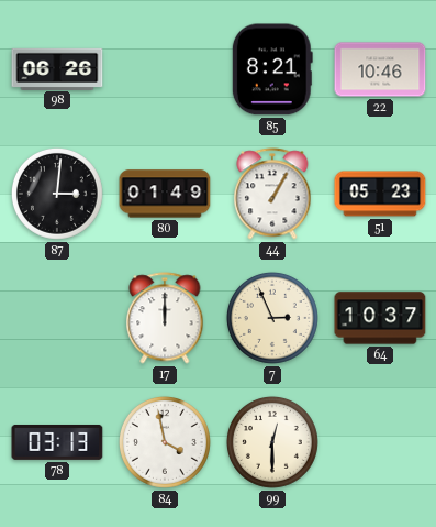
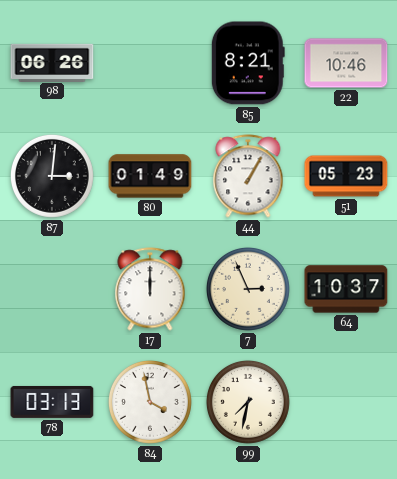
99: 12:30 -> 7:32
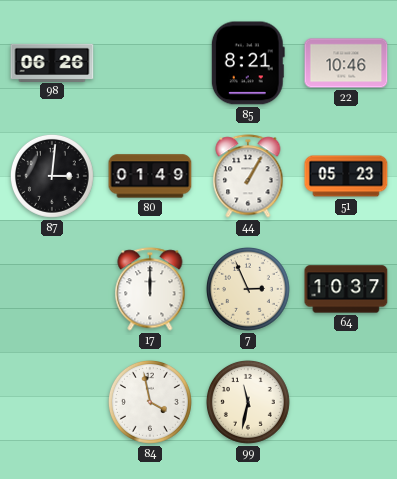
78: 03:13 -> none
99: 7:32 -> 11:32
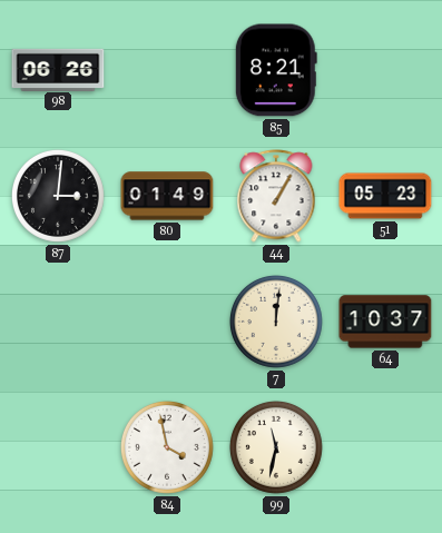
22: 10:46 -> none
17: 12:00 -> none
7: 2:56 -> 12:01
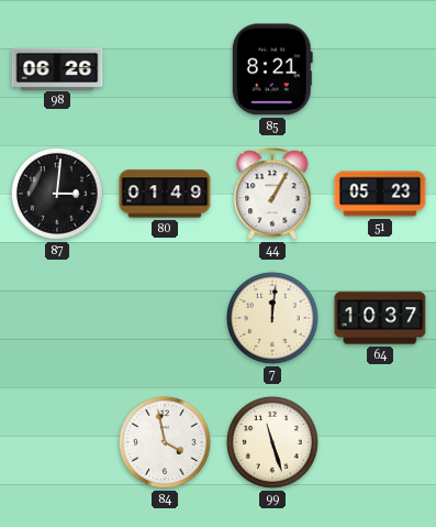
99: 11:32 -> 11:27
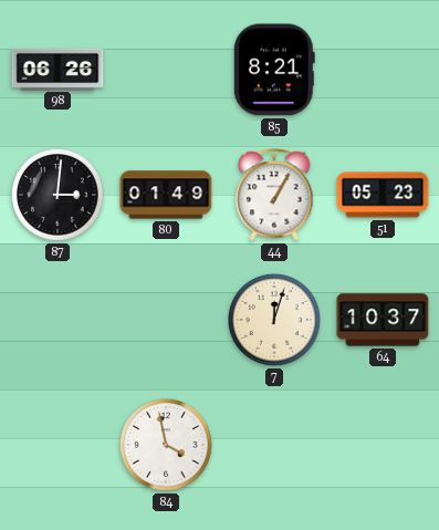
7: 12:01 -> 12:03
99: 11:27 -> none
